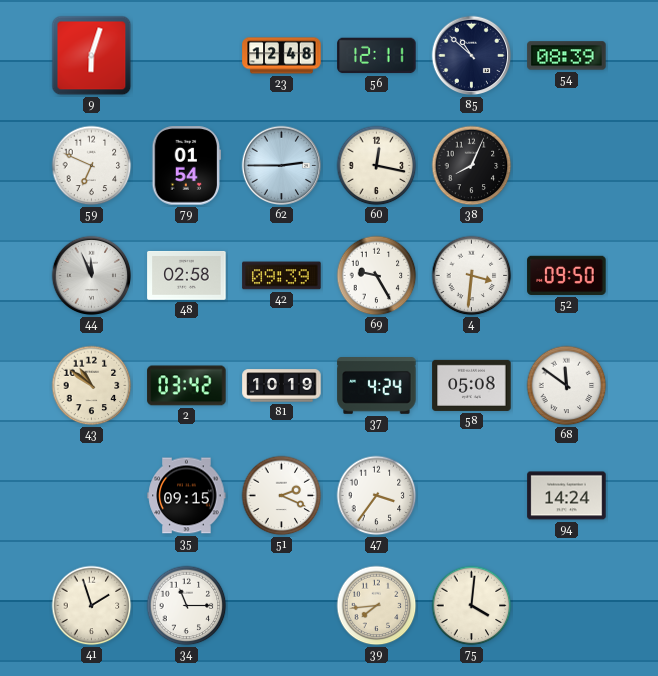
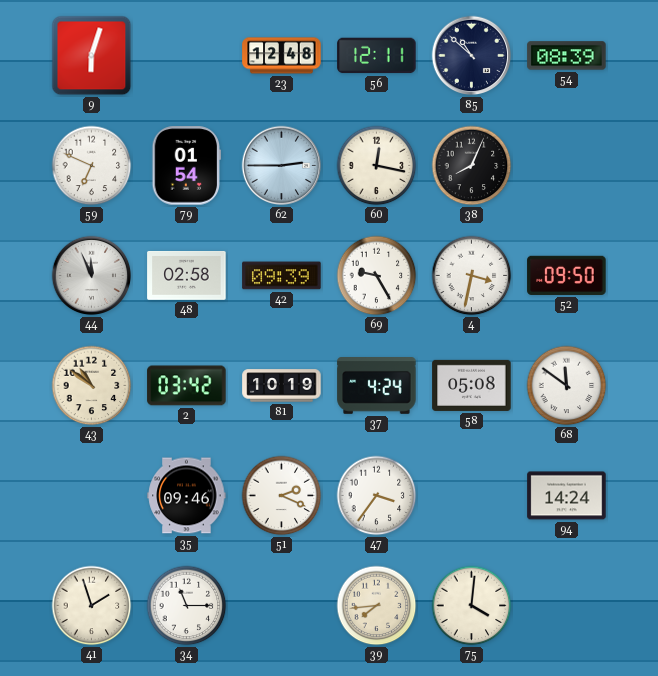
4: 3:31 -> 3:32
35: 09:15 -> 09:46
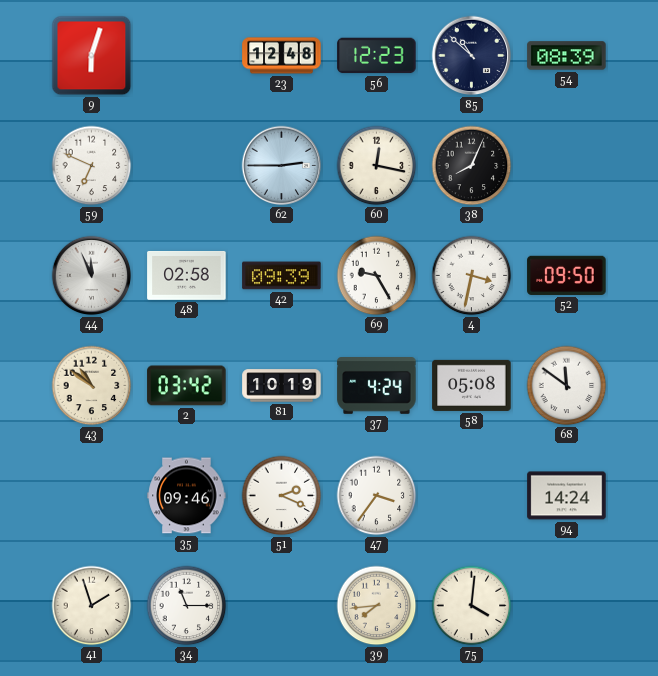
56: 12:11 -> 12:23
79: 01:54 -> none
